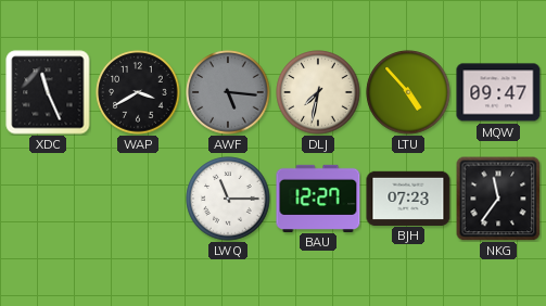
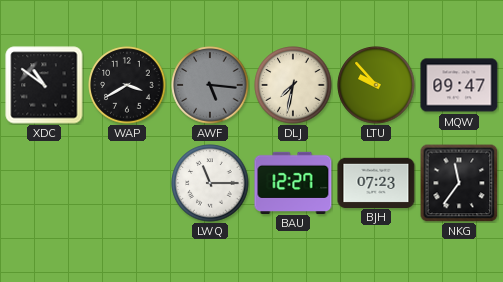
XDC: 11:26 -> 10:51
LTU: 4:53 -> 9:53
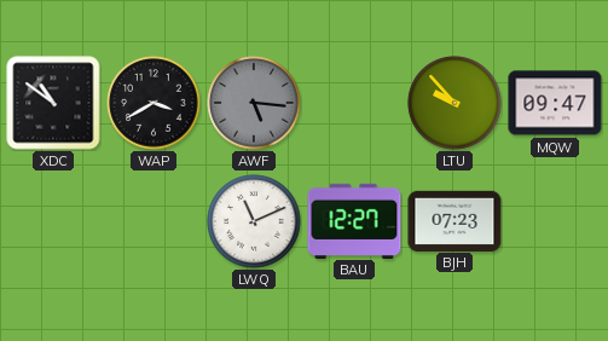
DLJ: 7:32 -> none
LWQ: 11:15 -> 11:11
NKG: 11:36 -> none
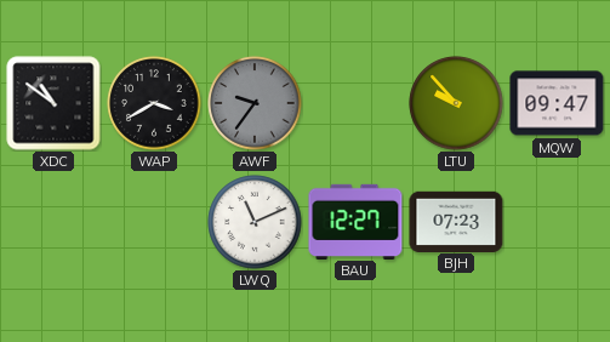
AWF: 5:16 -> 9:36
